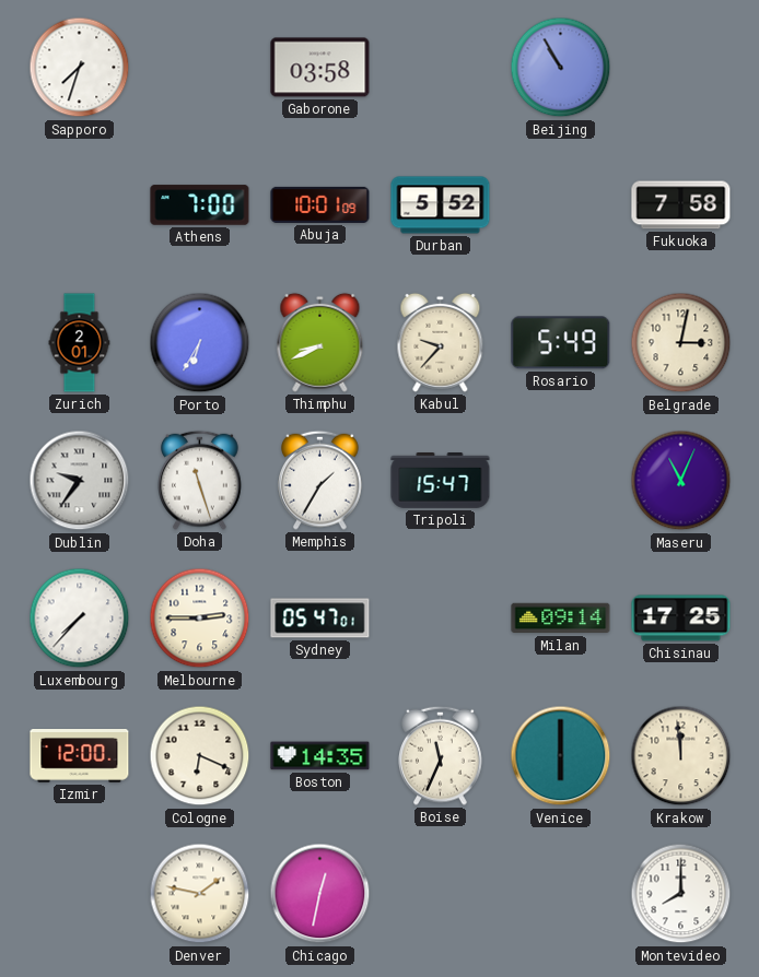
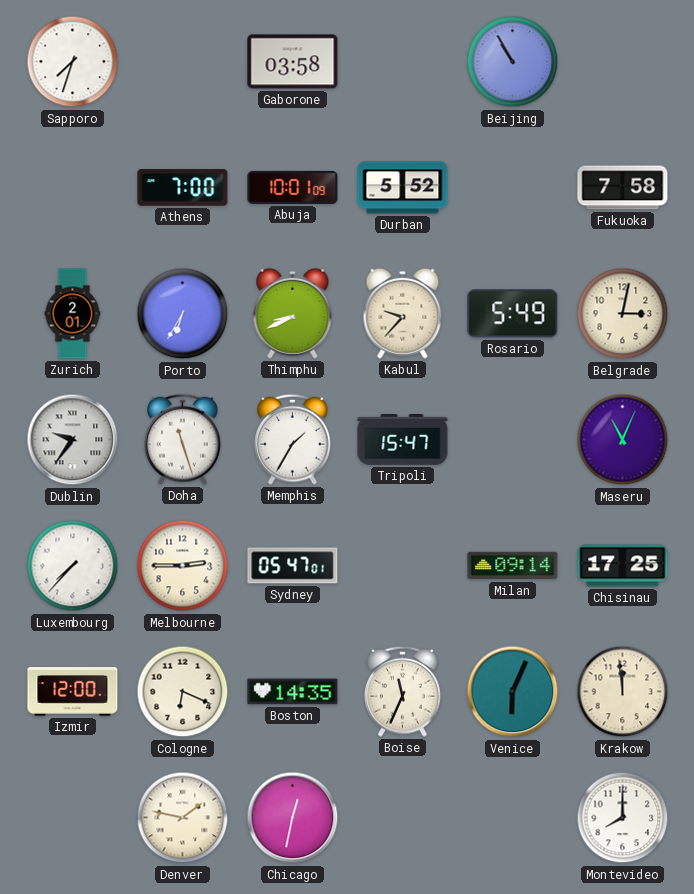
Venice: 6:00 -> 6:04
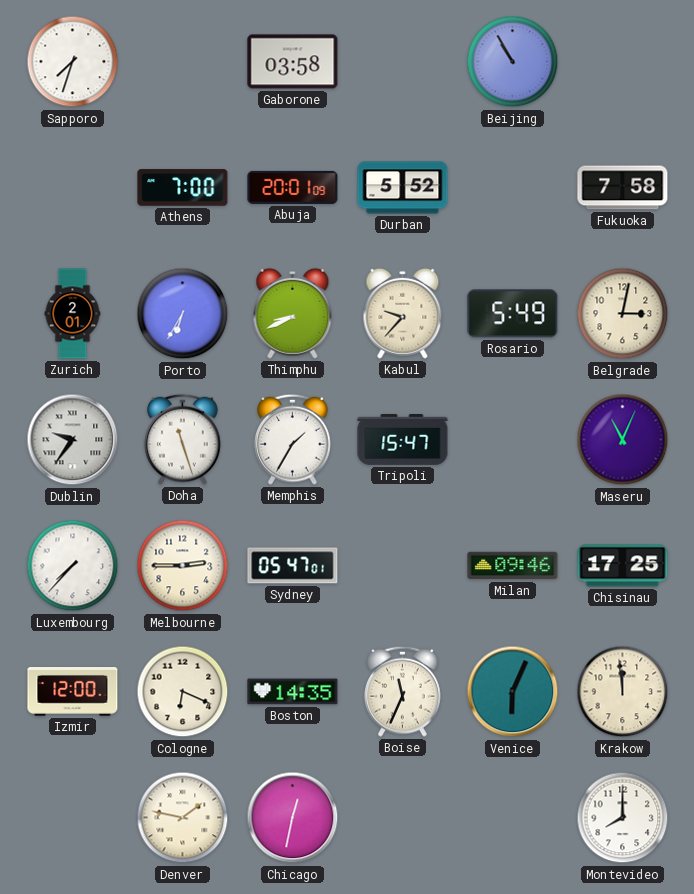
Abuja: 10:01 -> 20:01
Milan: 09:14 -> 09:46
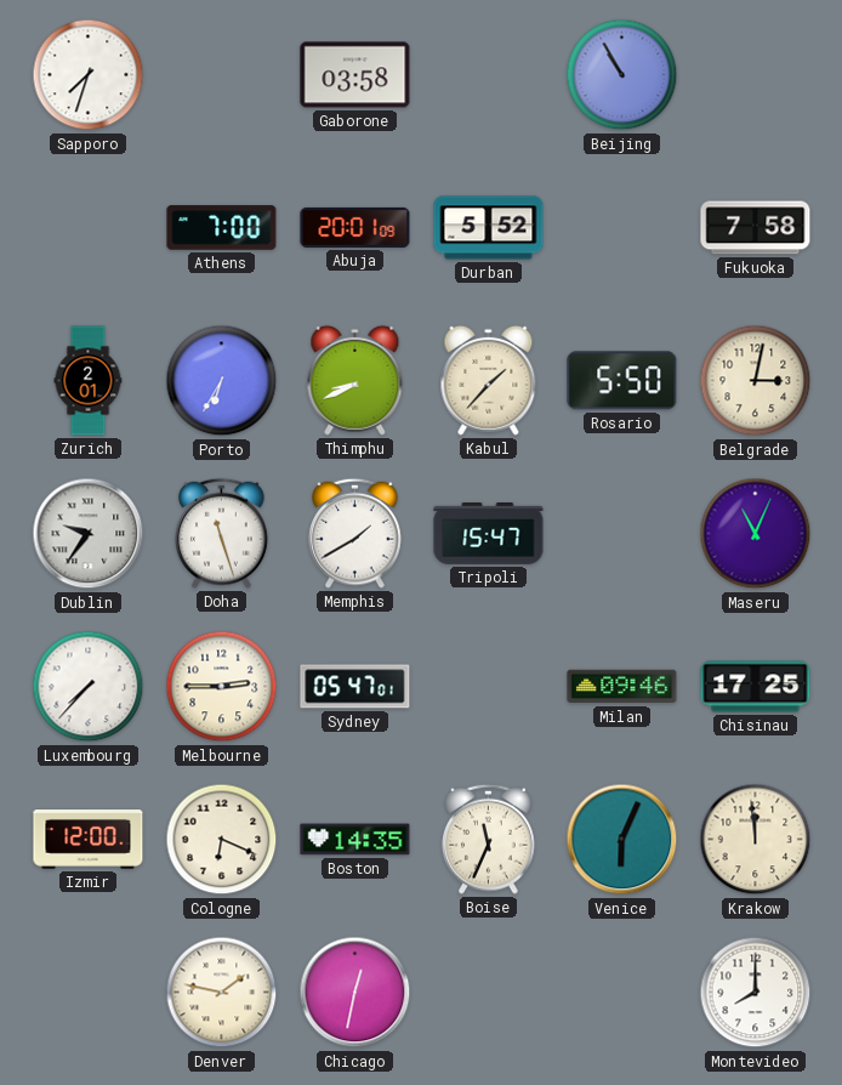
Kabul: 9:37 -> 1:37
Rosario: 5:49 -> 5:50
Memphis: 1:35 -> 1:40
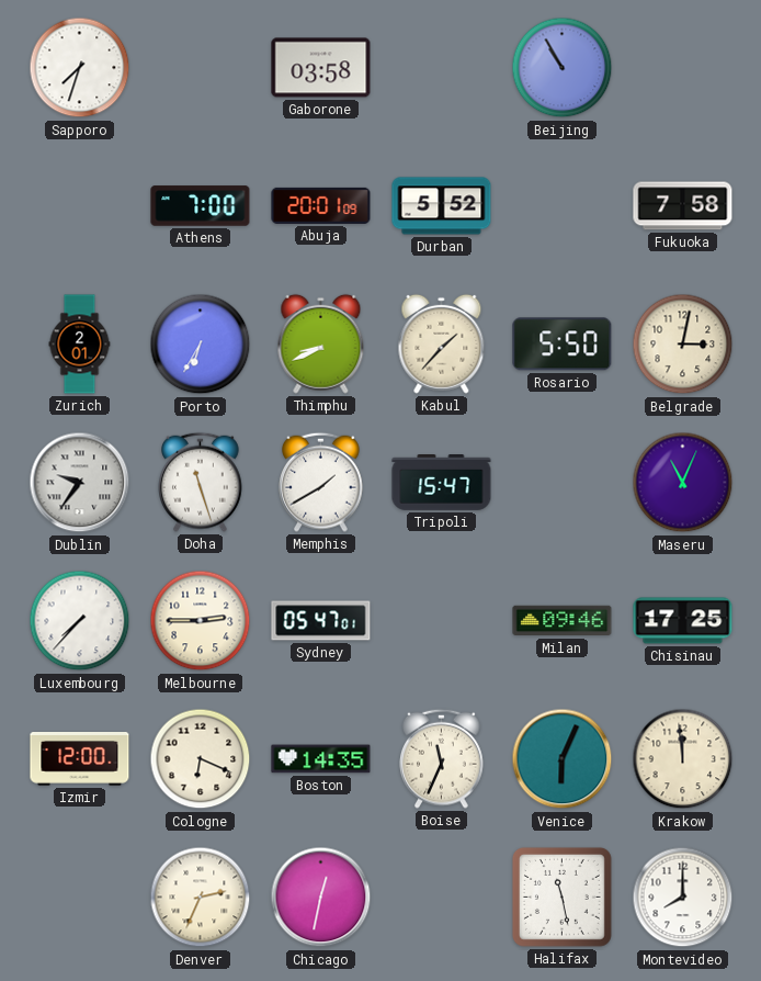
Denver: 1:47 -> 2:34
Halifax: none -> 11:28
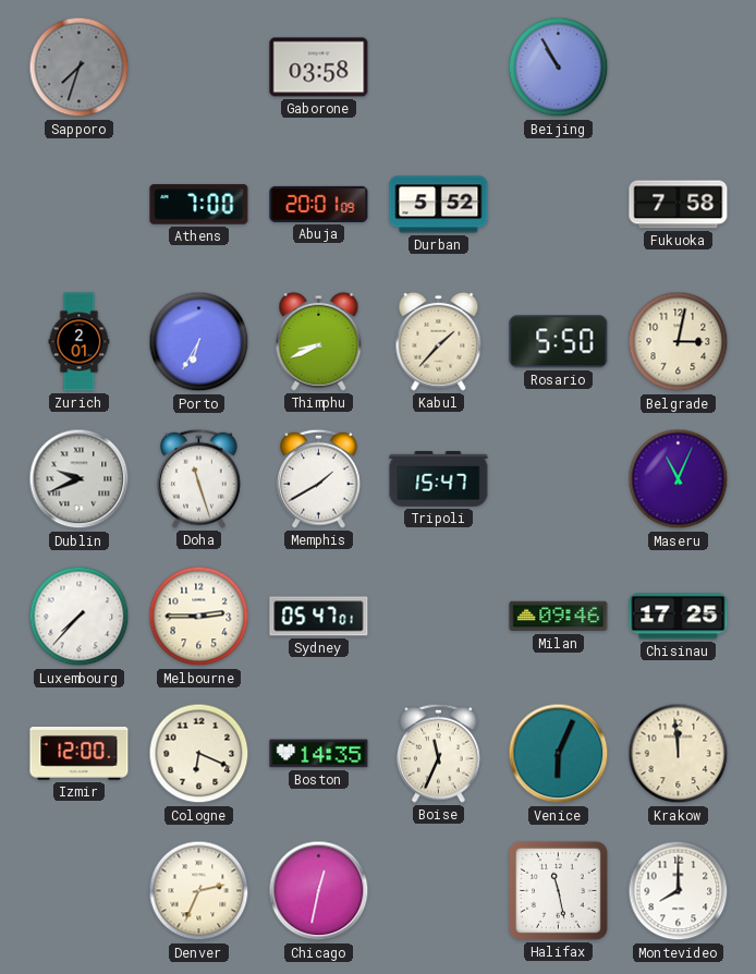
Sapporo dial: white -> grey
Dublin: 9:36 -> 9:41
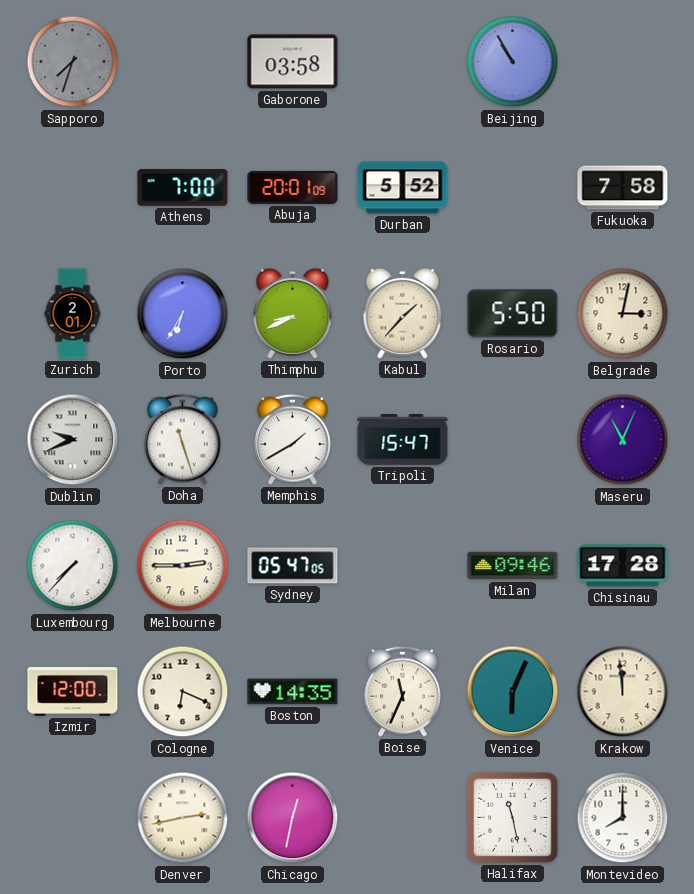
Sydney: 05:47:01 -> 05:47:05
Chisinau: 17:25 -> 17:28
Denver: 2:34 -> 2:43
